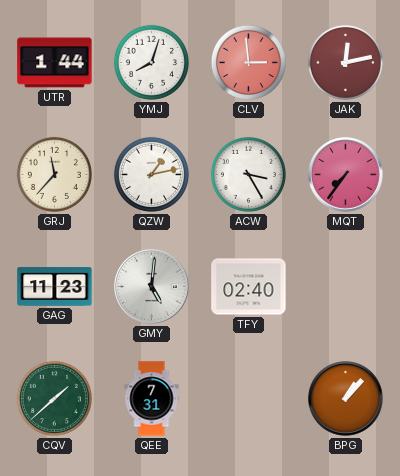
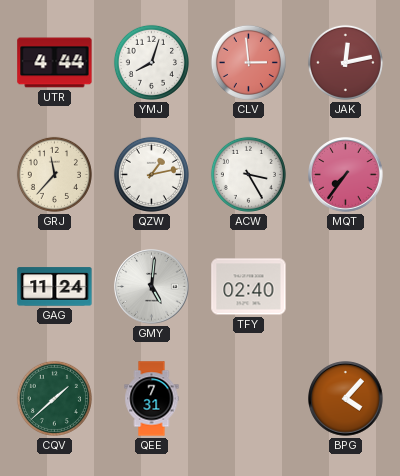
UTR: 1:44 -> 4:44
GAG: 11:23 -> 11:24
BPG: 1:07 -> 4:07
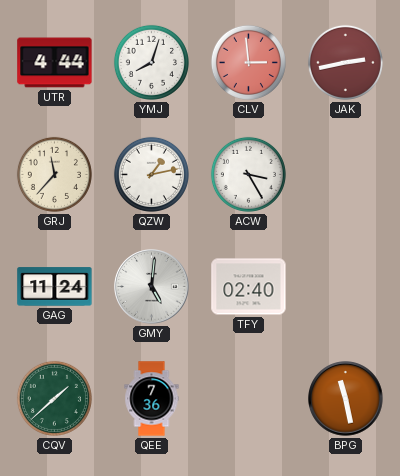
JAK: 12:13 -> 2:43
MQT: 7:36 -> none
QEE: 7:31 -> 7:36
BPG: 4:07 -> 11:28
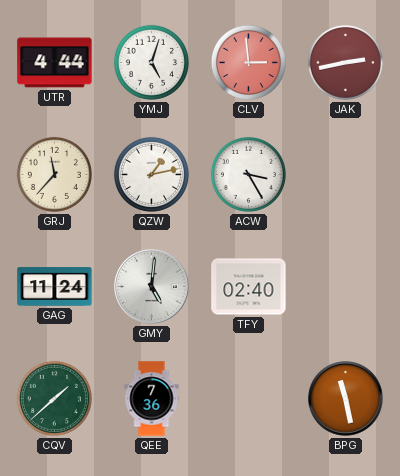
YMJ: 8:03 -> 5:03
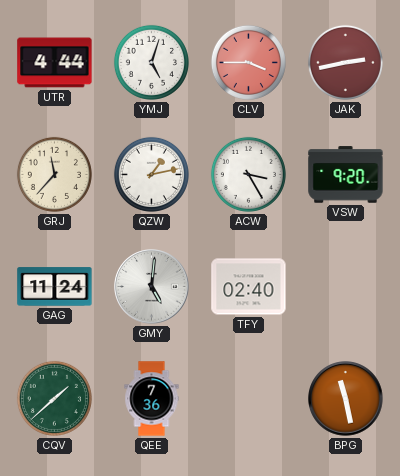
CLV: 2:59 -> 3:45
VSW: none -> 9:20
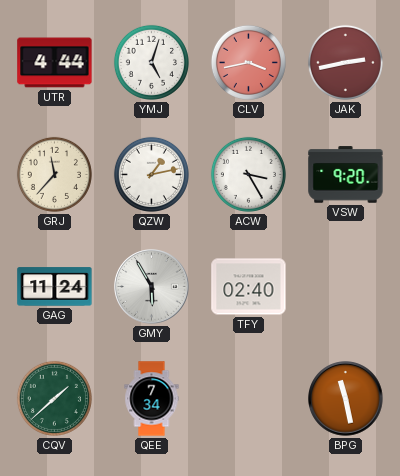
CLV: 3:45 -> 3:43
GMY: 5:01 -> 5:55
QEE: 7:36 -> 7:34
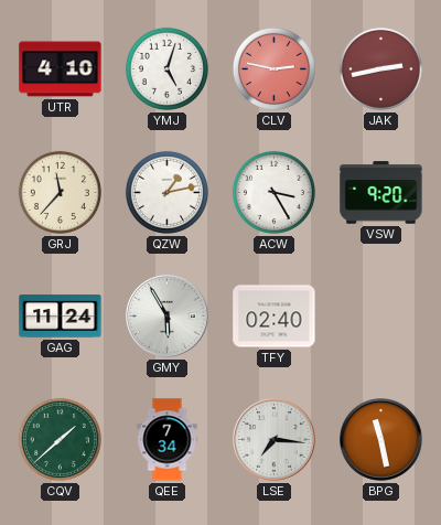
UTR: 4:44 -> 4:10
CLV: 3:43 -> 2:47
LSE: none -> 7:16
